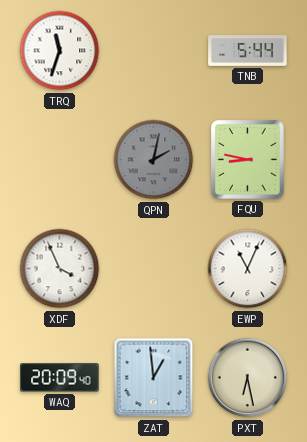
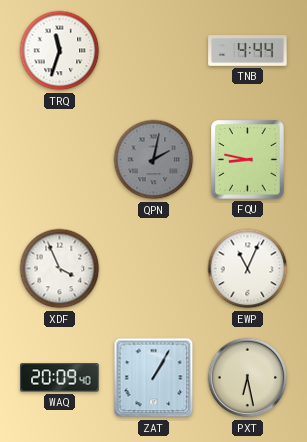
TNB: 5:44 -> 4:44
ZAT: 12:59 -> 1:05
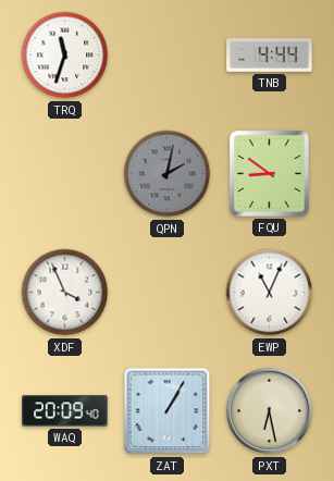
FQU: 8:47 -> 8:51
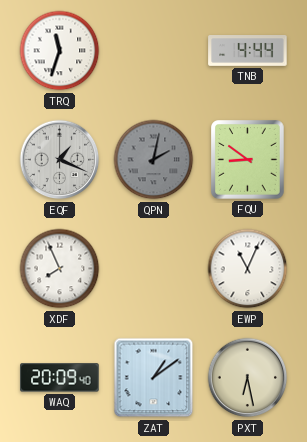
EQF: none -> 1:19
XDF: 3:56 -> 7:56
ZAT: 1:05 -> 1:09
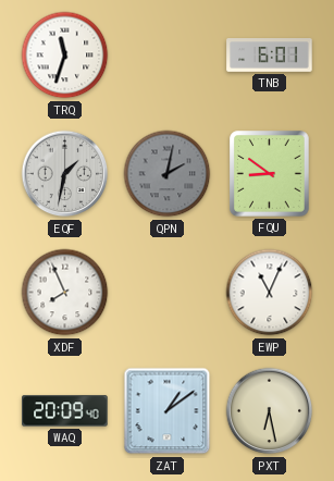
TNB: 4:44 -> 6:01
EQF: 1:19 -> 1:32
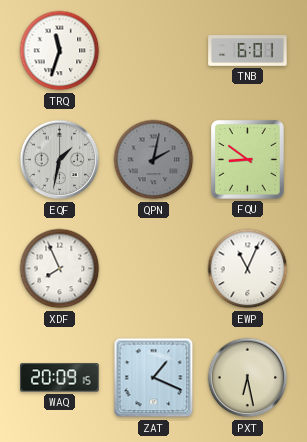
WAQ: 20:09:40 -> 20:09:15
ZAT: 1:09 -> 1:19
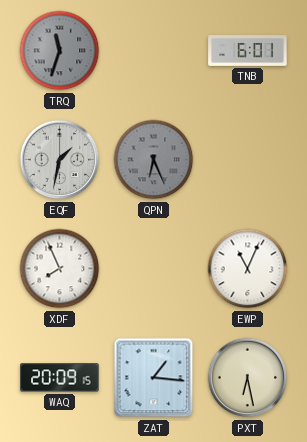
TRQ dial: white -> grey
QPN: 2:02 -> 6:26
FQU: 8:51 -> none
ZAT: 1:19 -> 1:16
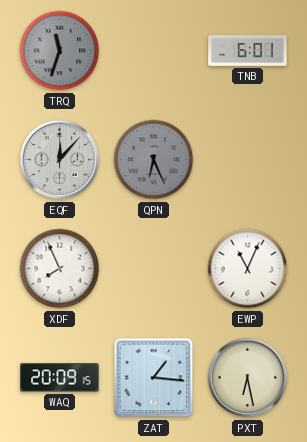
EQF: 1:32 -> 12:07
